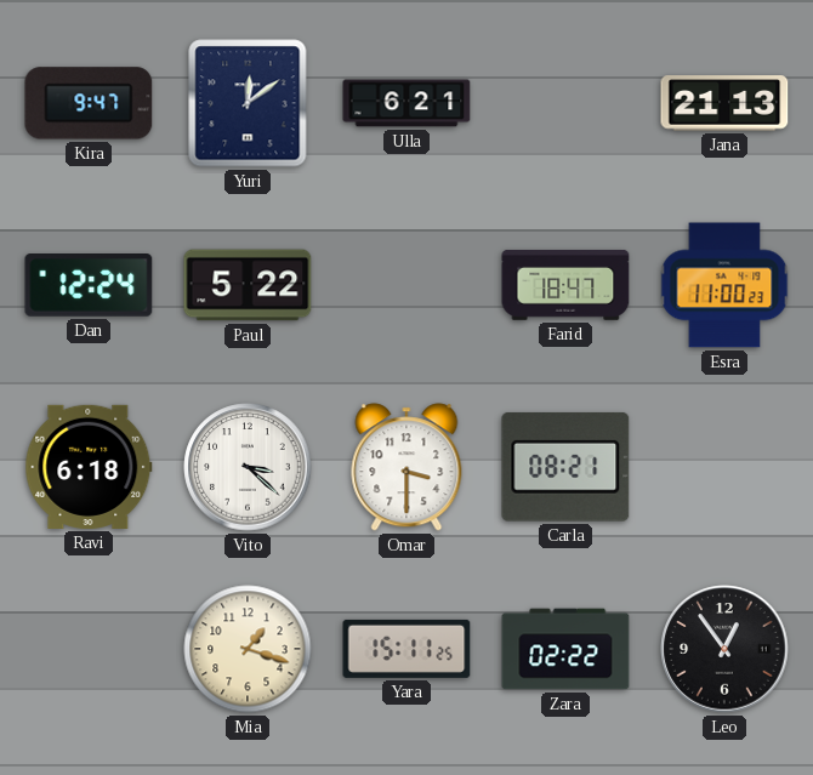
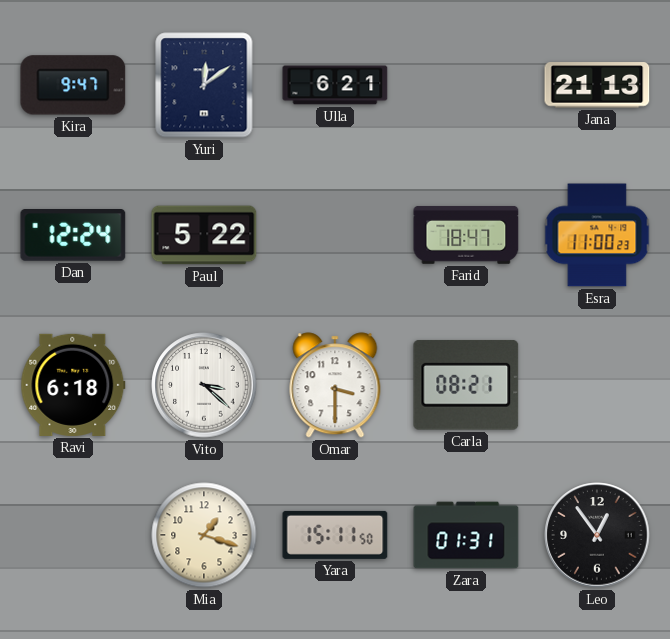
Yara: 15:11:25 -> 15:11:50
Zara: 02:22 -> 01:31
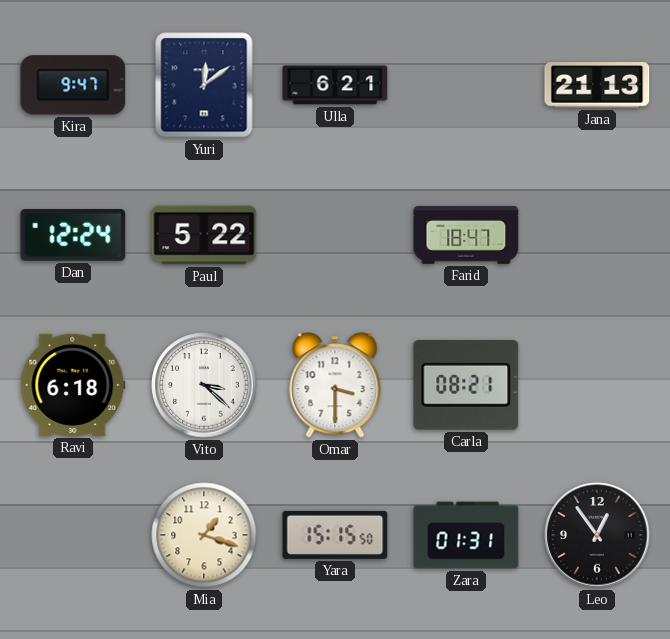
Esra: 11:00 -> none
Yara: 15:11 -> 15:15
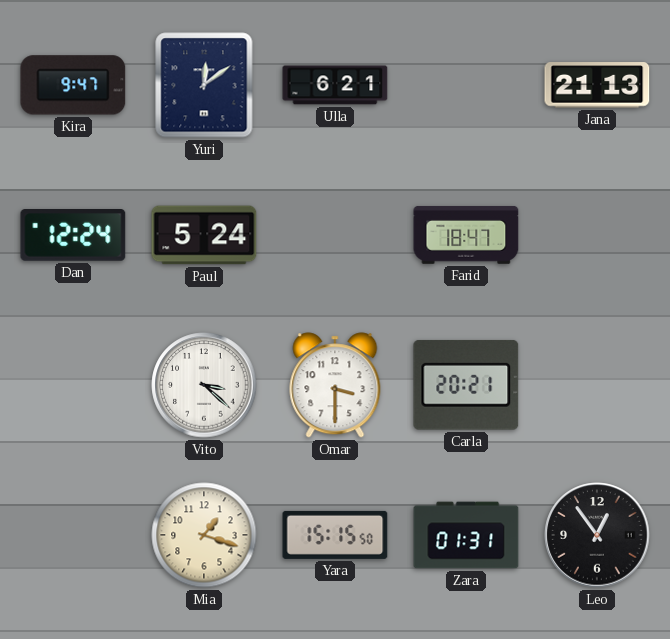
Paul: 5:22 -> 5:24
Ravi: 6:18 -> none
Carla: 08:21 -> 20:21
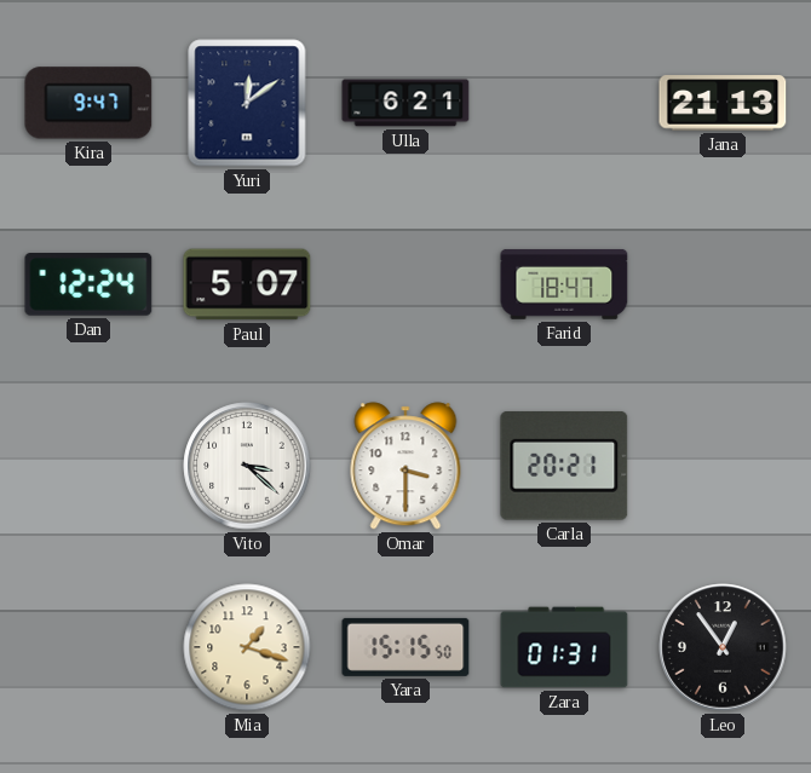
Paul: 5:24 -> 5:07
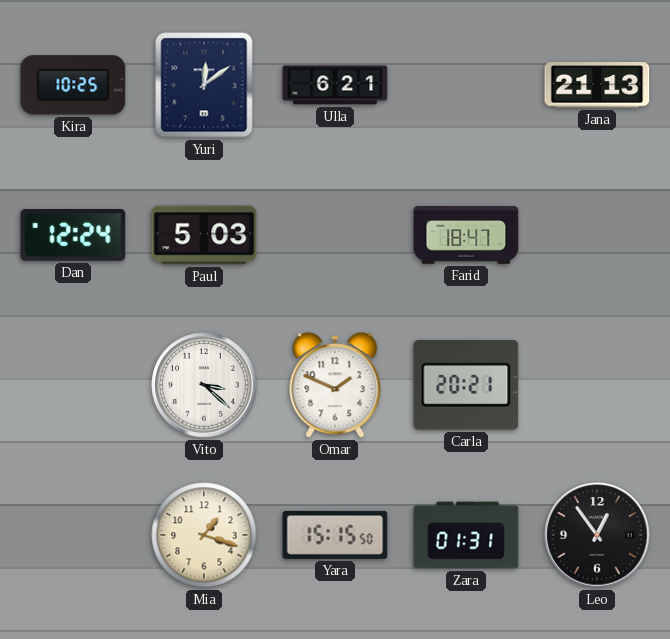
Kira: 9:47 -> 10:25
Paul: 5:07 -> 5:03
Omar: 3:30 -> 1:49
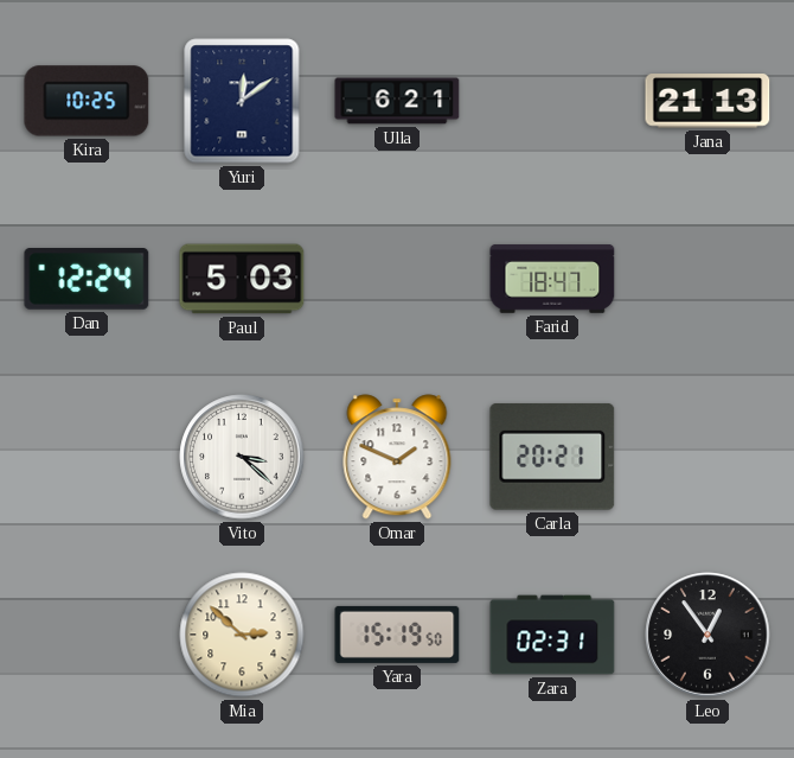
Mia: 1:18 -> 2:52
Yara: 15:15 -> 15:19
Zara: 01:31 -> 02:31
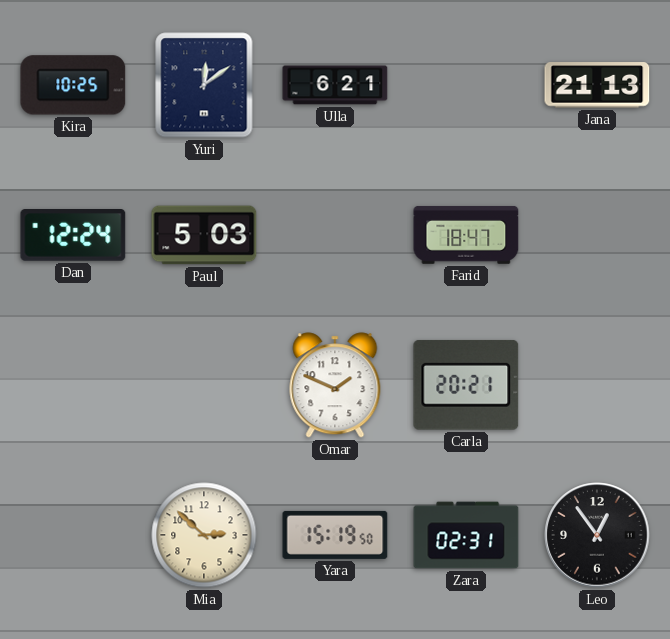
Vito: 3:22 -> none
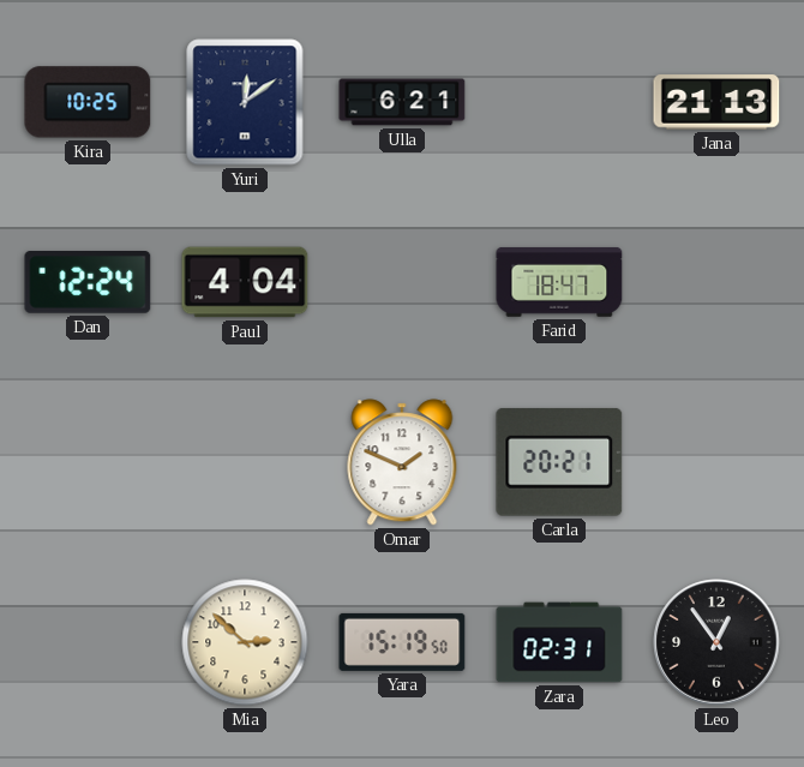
Paul: 5:03 -> 4:04
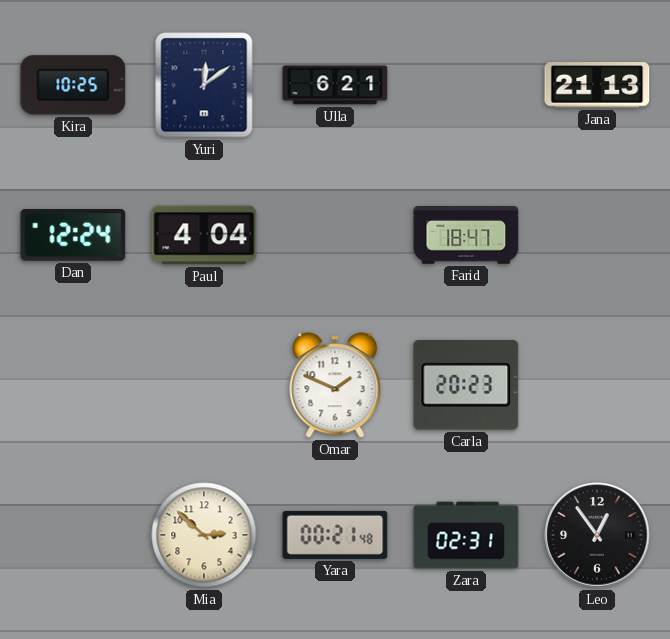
Carla: 20:21 -> 20:23
Yara: 15:19 -> 00:21
